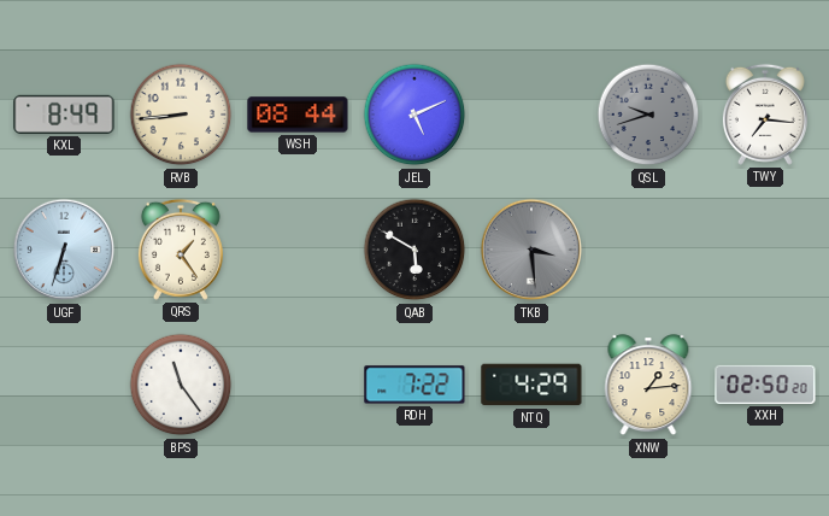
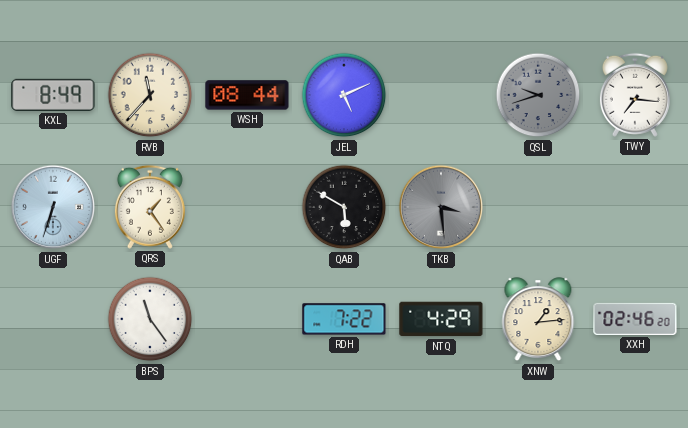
RVB: 8:44 -> 11:37
XXH: 02:50 -> 02:46
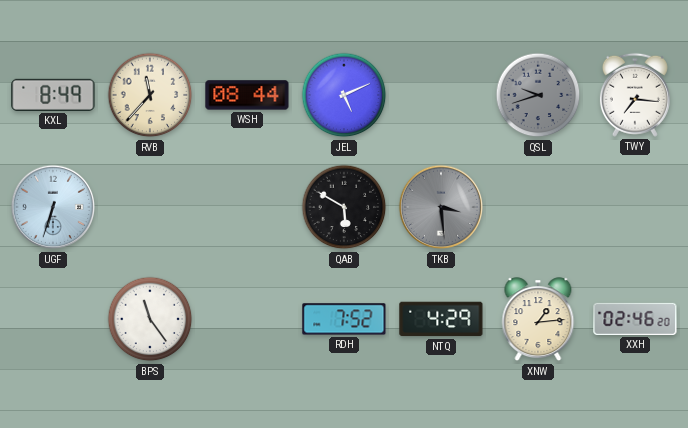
QRS: 1:24 -> none
RDH: 7:22 -> 7:52
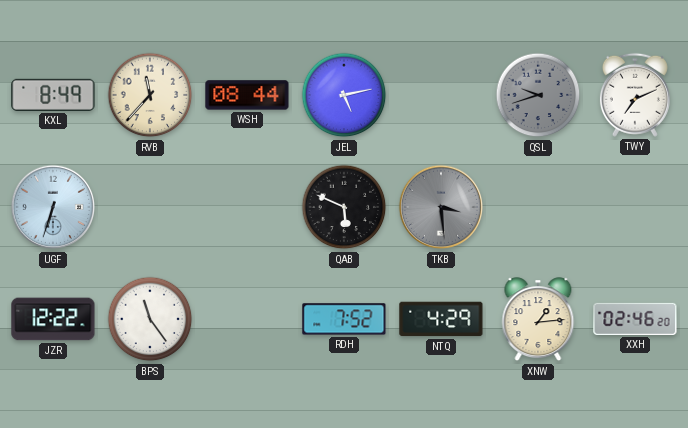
JEL: 5:11 -> 5:13
TWY: 7:16 -> 7:11
QAB: 5:50 -> 5:49
JZR: none -> 12:22
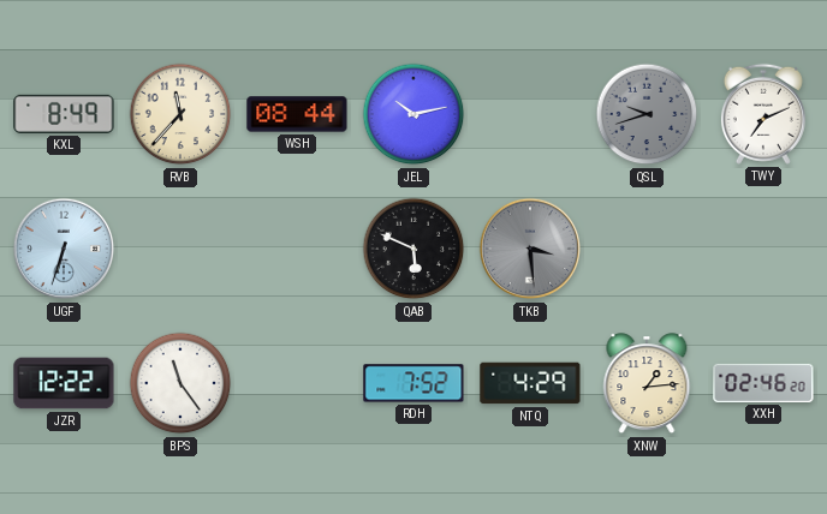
JEL: 5:13 -> 10:13
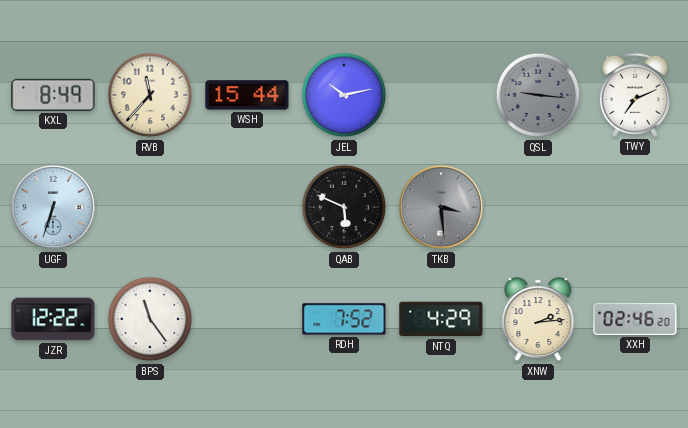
WSH: 08:44 -> 15:44
QSL: 9:42 -> 9:16
XNW: 1:14 -> 2:14
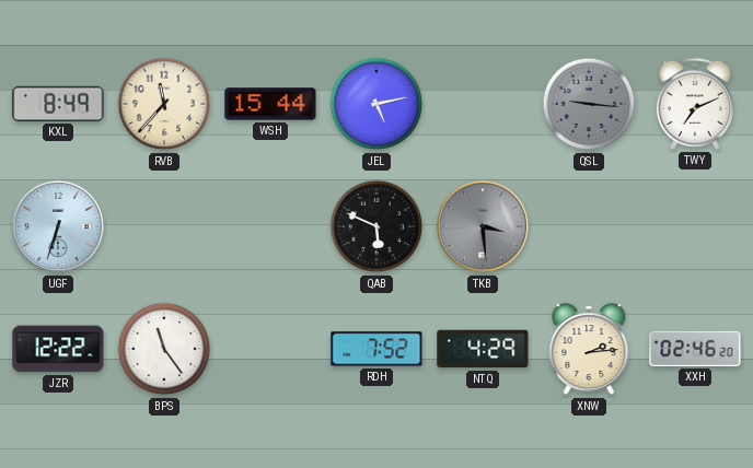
JEL: 10:13 -> 5:13
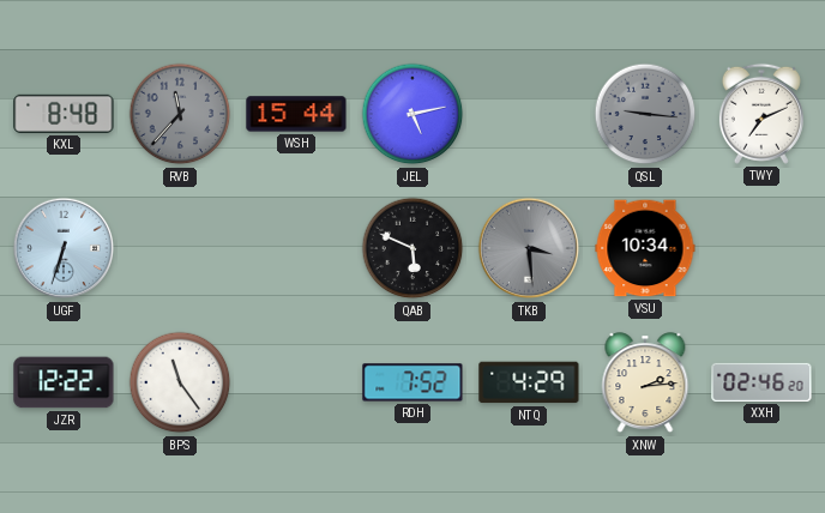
KXL: 8:49 -> 8:48
RVB dial: cream -> grey
VSU: none -> 10:34
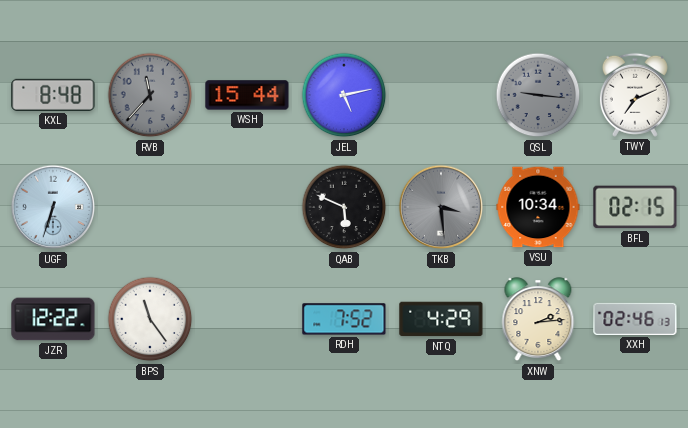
BFL: none -> 02:15
XXH: 02:46:20 -> 02:46:13
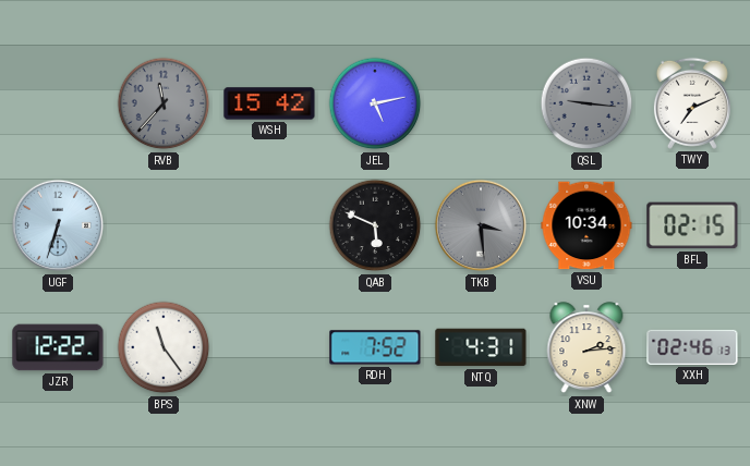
KXL: 8:48 -> none
WSH: 15:44 -> 15:42
NTQ: 4:29 -> 4:31
